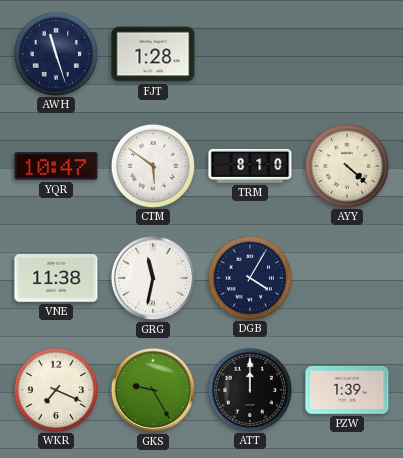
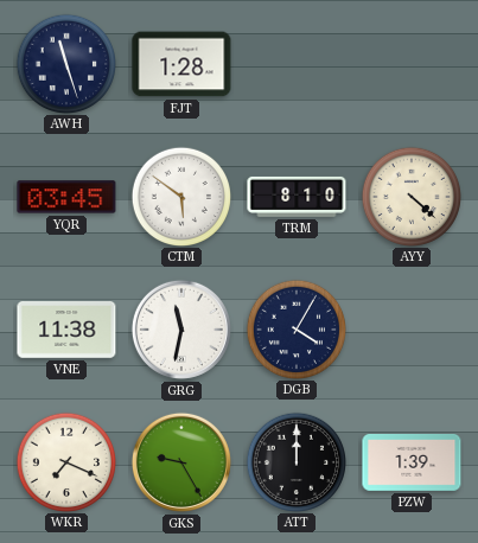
YQR: 10:47 -> 03:45
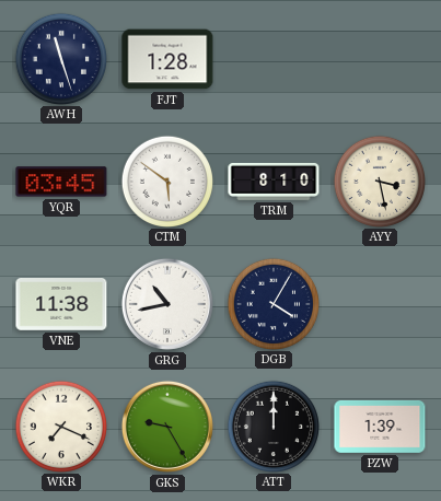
AYY: 4:22 -> 3:28
GRG: 11:32 -> 10:43
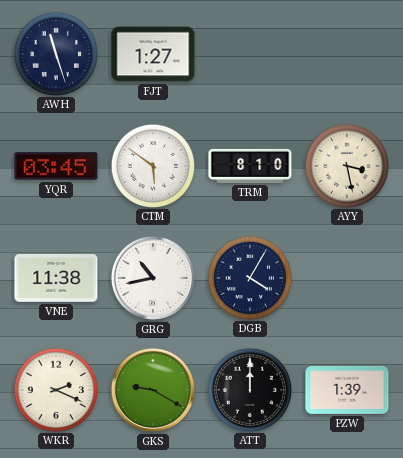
FJT: 1:28 -> 1:27
WKR: 7:19 -> 2:19
GKS: 9:25 -> 9:20
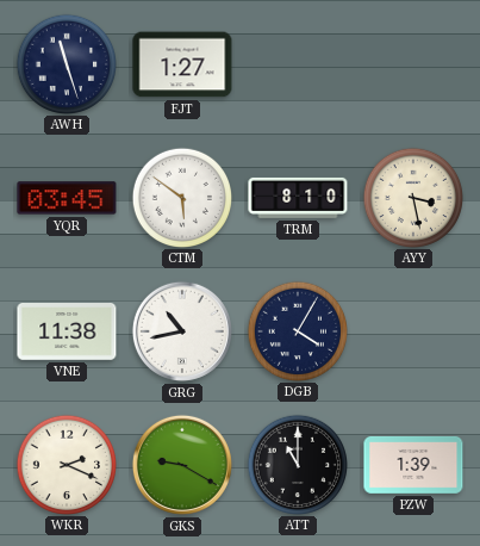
ATT: 12:00 -> 11:00
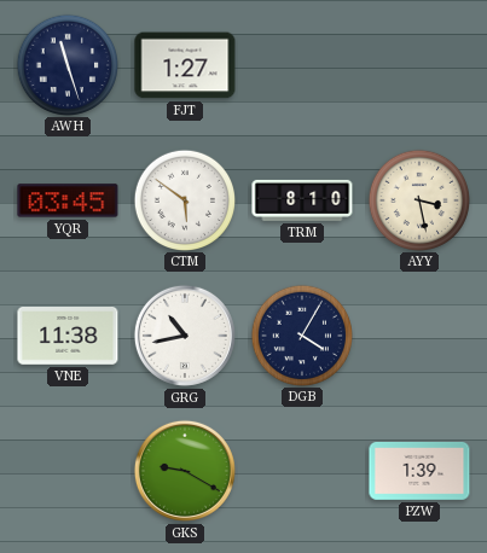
WKR: 2:19 -> none
ATT: 11:00 -> none
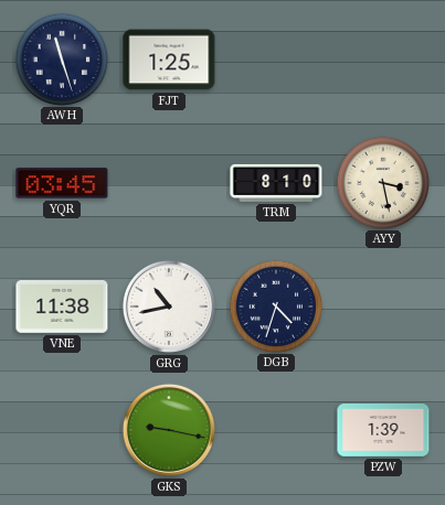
FJT: 1:27 -> 1:25
CTM: 5:51 -> none
DGB: 4:05 -> 4:33
GKS: 9:20 -> 9:17
